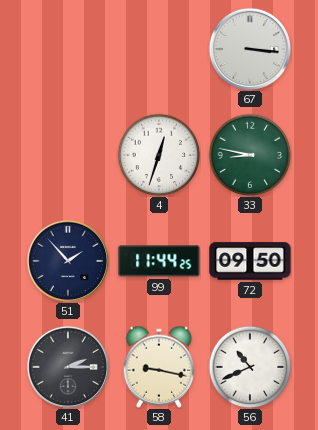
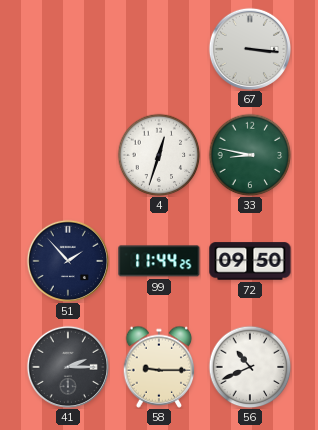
58: 9:17 -> 9:15
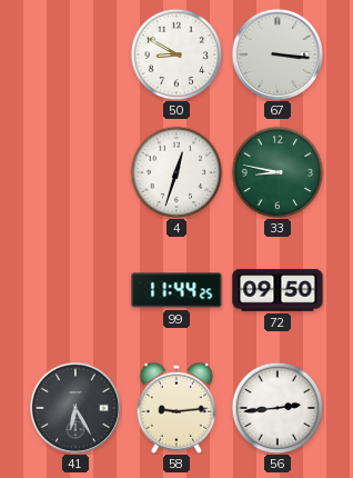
50: none -> 8:50
51: 1:53 -> none
41: 2:15 -> 6:25
58: 9:15 -> 9:14
56: 10:41 -> 2:44
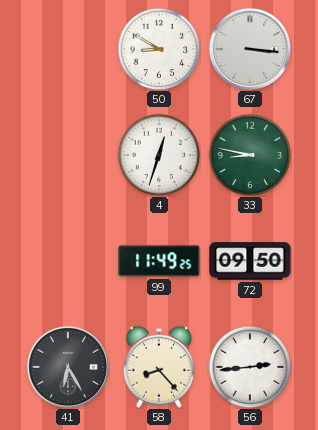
99: 11:44 -> 11:49
58: 9:14 -> 8:23
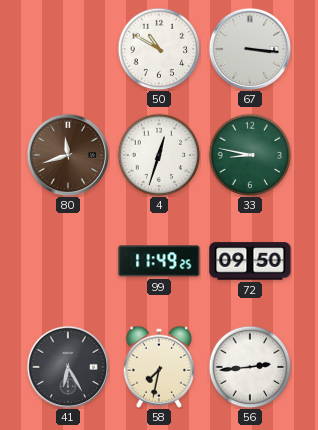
50: 8:50 -> 10:50
80: none -> 11:42
58: 8:23 -> 7:32
